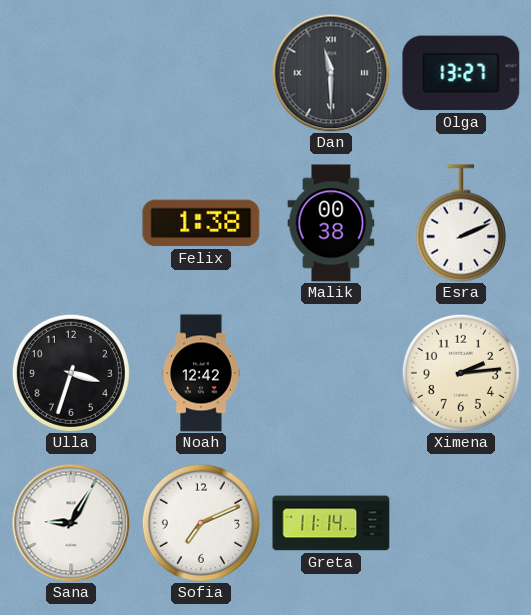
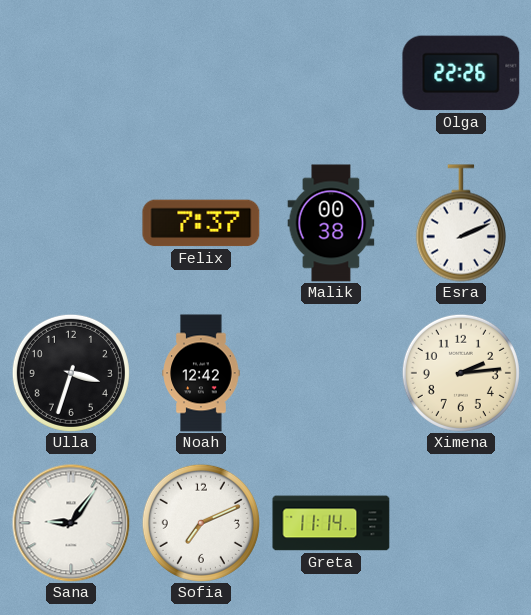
Dan: 11:30 -> none
Olga: 13:27 -> 22:26
Felix: 1:38 -> 7:37
Sana: 9:05 -> 9:06
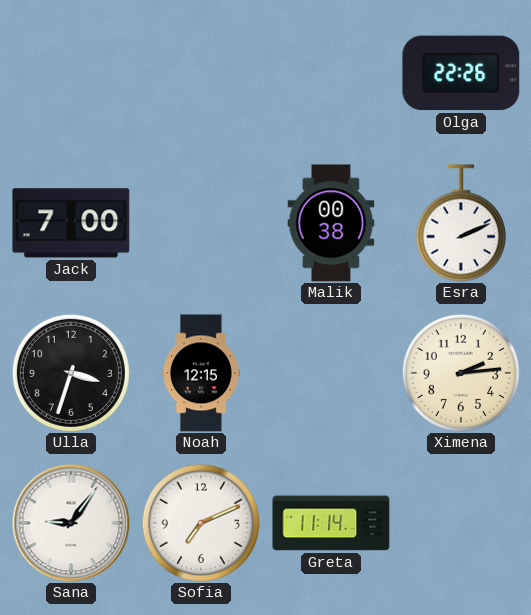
Jack: none -> 7:00
Felix: 7:37 -> none
Noah: 12:42 -> 12:15
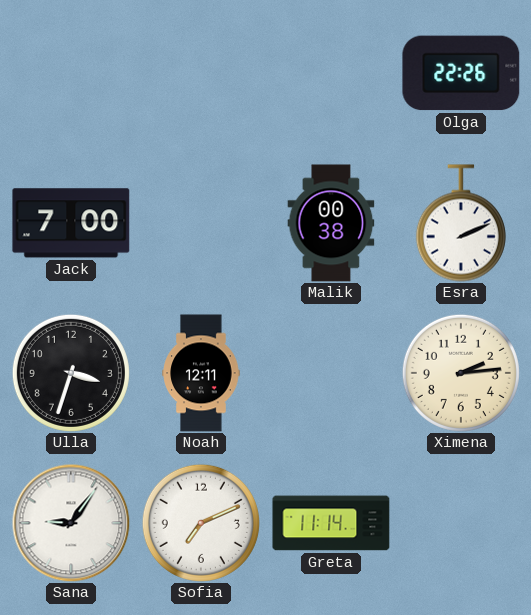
Noah: 12:15 -> 12:11
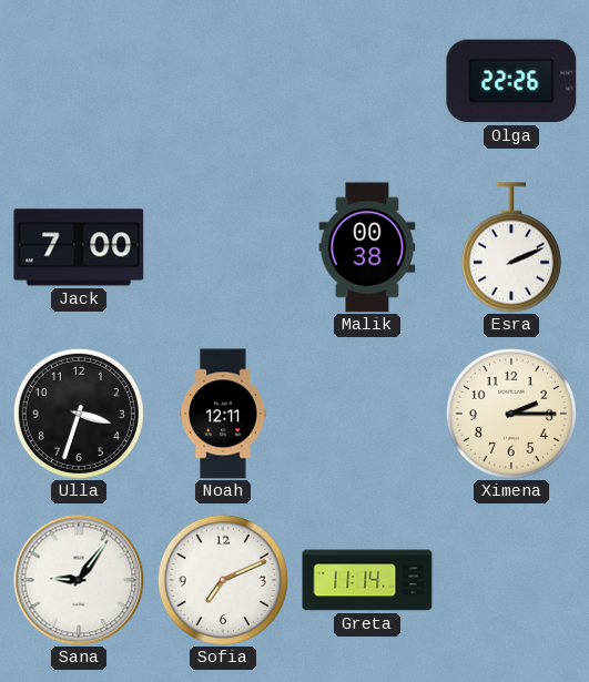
Ximena: 2:14 -> 2:15
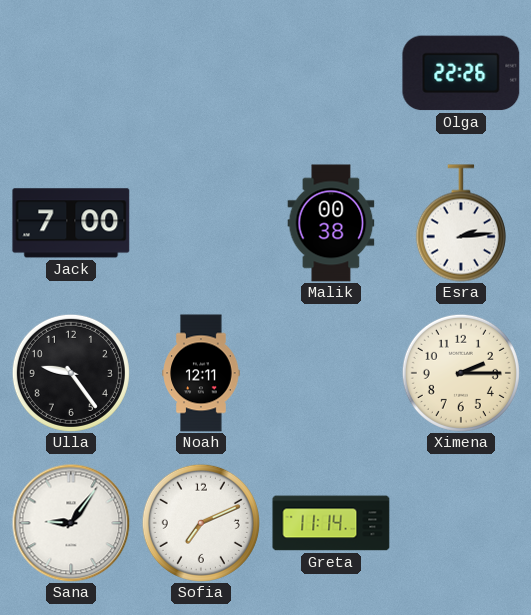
Esra: 2:11 -> 2:14
Ulla: 3:33 -> 9:24
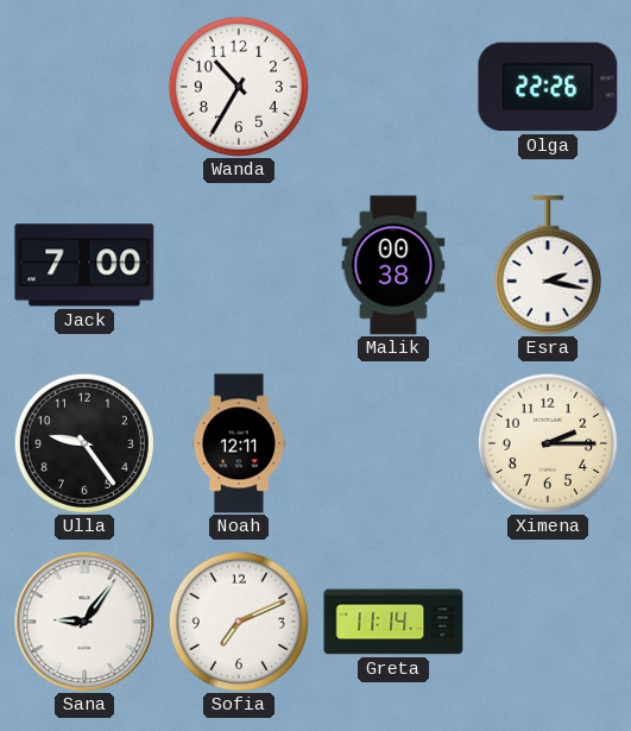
Wanda: none -> 10:35
Esra: 2:14 -> 2:17
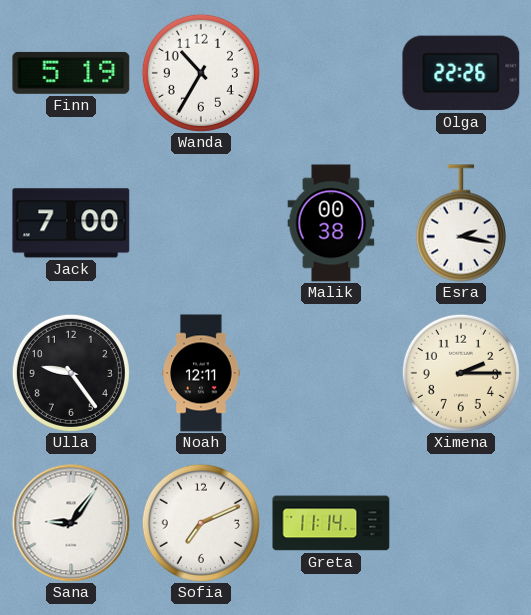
Finn: none -> 5:19
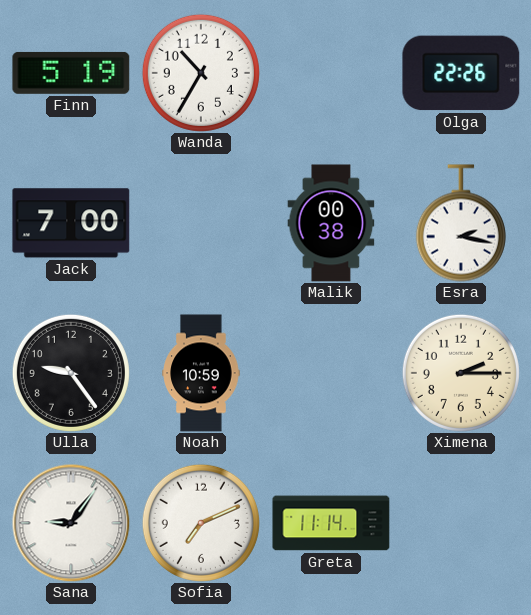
Noah: 12:11 -> 10:59
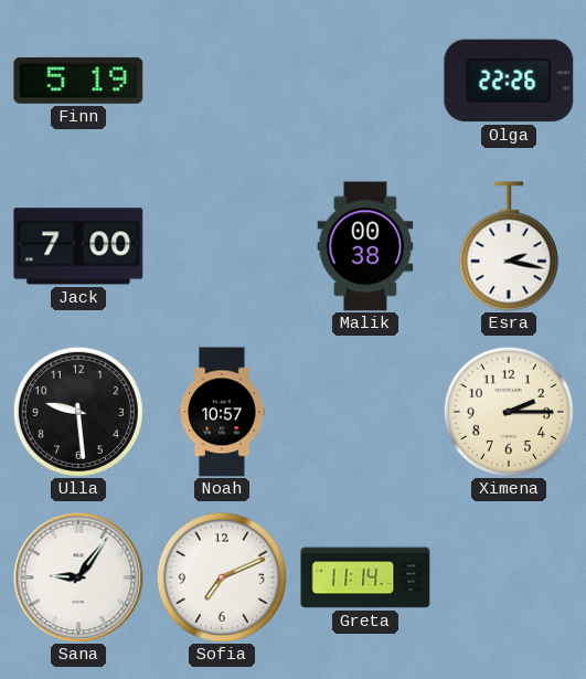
Wanda: 10:35 -> none
Ulla: 9:24 -> 9:29
Noah: 10:59 -> 10:57
